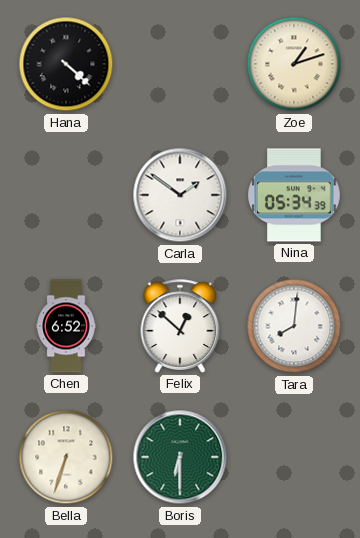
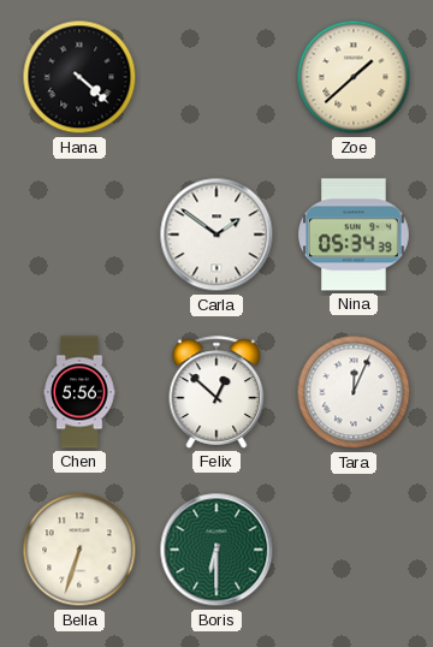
Zoe: 1:12 -> 1:38
Chen: 6:52 -> 5:56
Tara: 8:01 -> 12:04
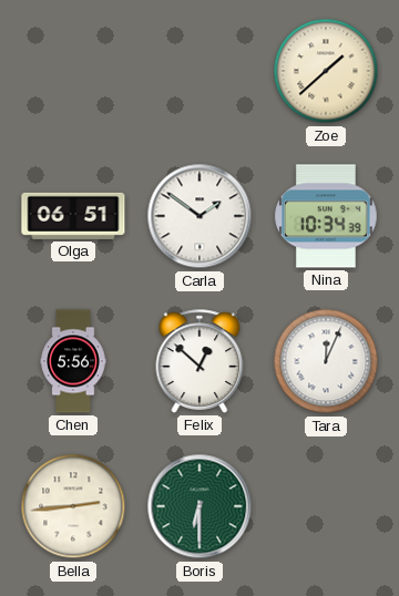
Hana: 4:22 -> none
Olga: none -> 06:51
Nina: 05:34 -> 10:34
Bella: 6:33 -> 2:44
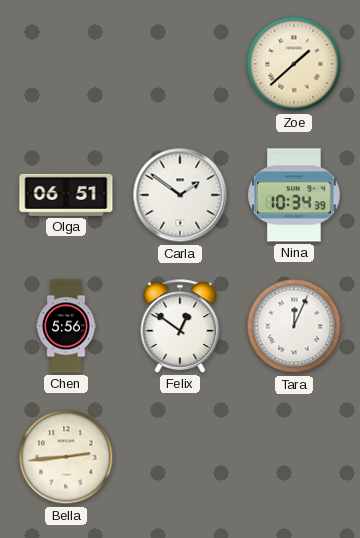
Felix: 12:52 -> 12:51
Boris: 6:30 -> none
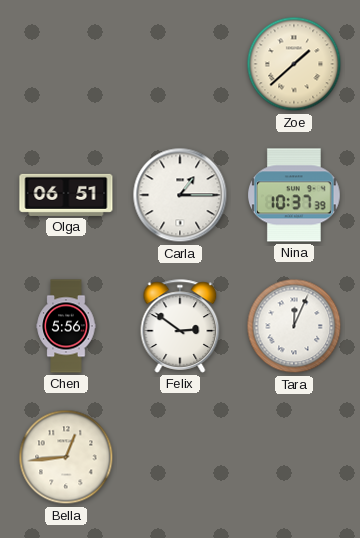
Carla: 1:51 -> 1:15
Nina: 10:34 -> 10:37
Felix: 12:51 -> 2:51
Bella: 2:44 -> 12:44
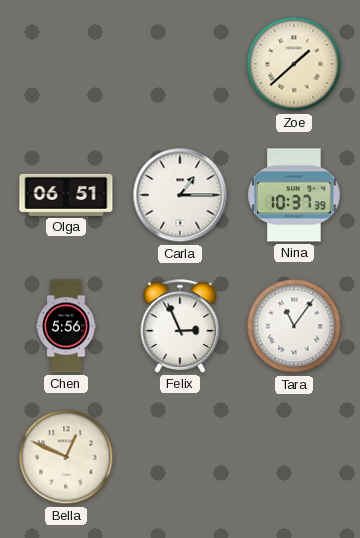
Felix: 2:51 -> 2:56
Tara: 12:04 -> 11:06
Bella: 12:44 -> 12:49
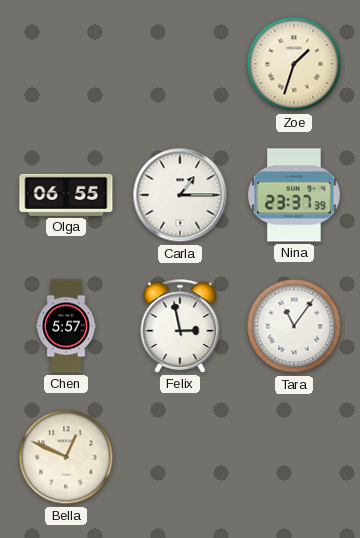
Zoe: 1:38 -> 1:33
Olga: 06:51 -> 06:55
Nina: 10:37 -> 23:37
Chen: 5:56 -> 5:57
Felix: 2:56 -> 2:58
